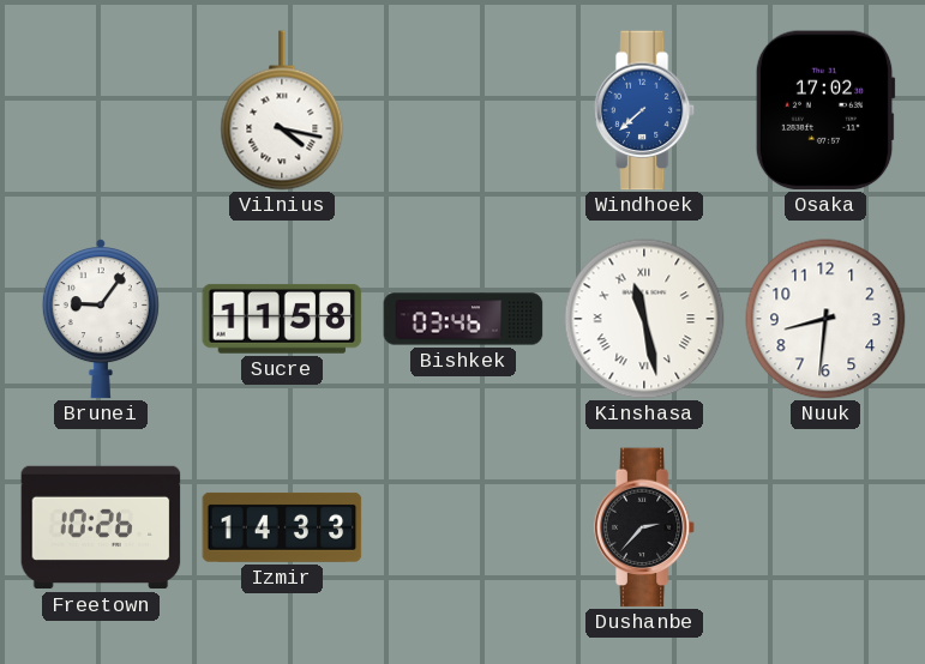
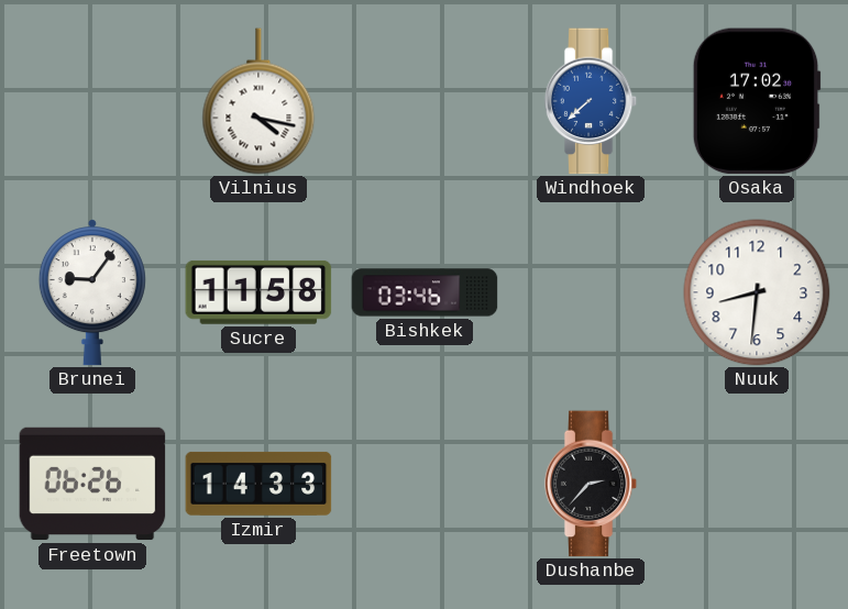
Kinshasa: 11:28 -> none
Freetown: 10:26 -> 06:26
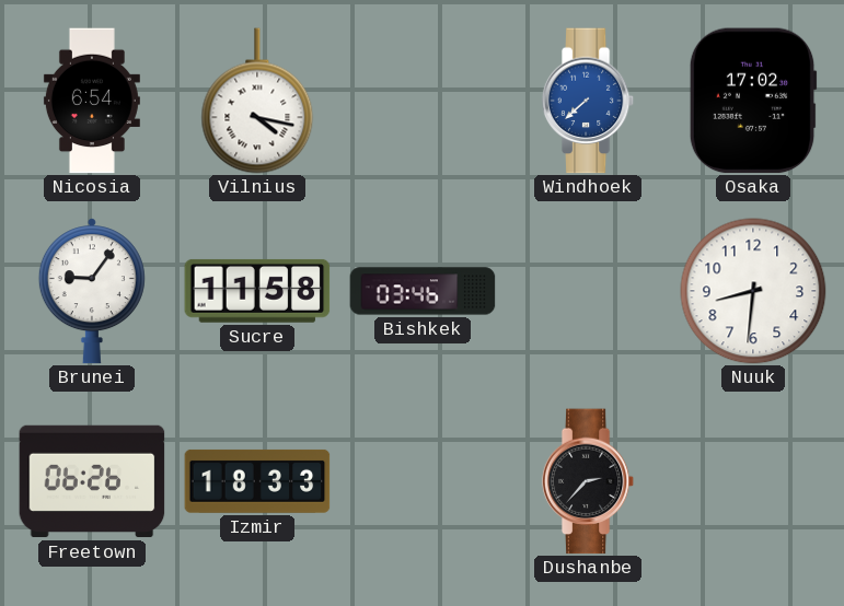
Nicosia: none -> 6:54
Izmir: 14:33 -> 18:33
